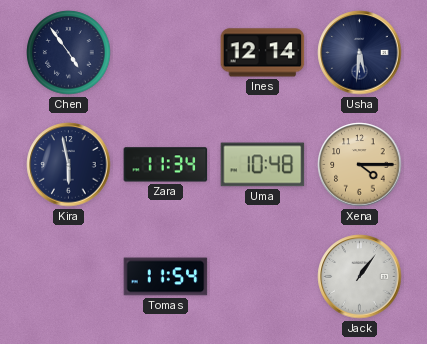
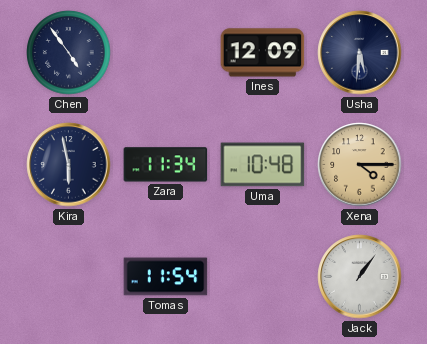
Ines: 12:14 -> 12:09
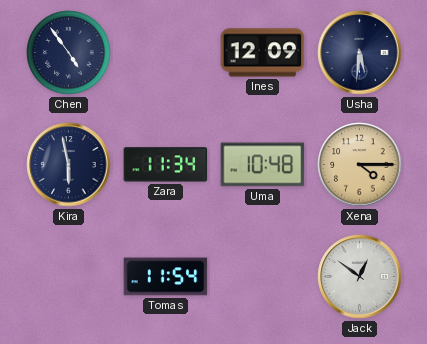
Jack: 1:06 -> 12:51
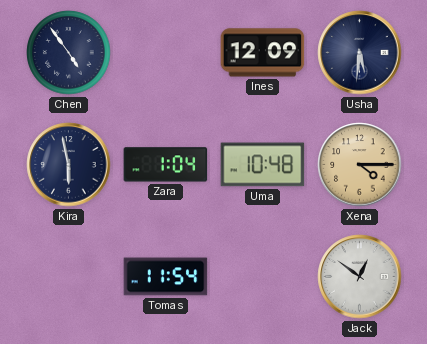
Zara: 11:34 -> 1:04
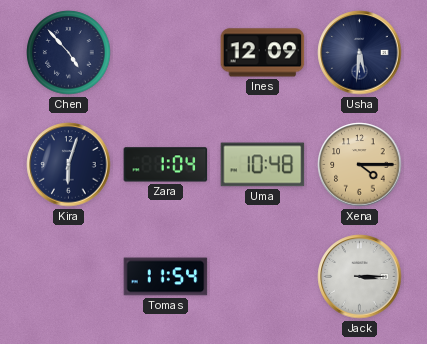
Chen: 4:54 -> 4:53
Kira: 5:58 -> 6:03
Jack: 12:51 -> 3:15
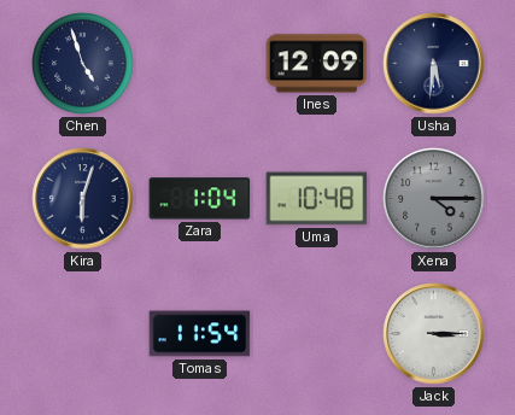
Chen: 4:53 -> 4:57
Xena dial: champagne -> grey
